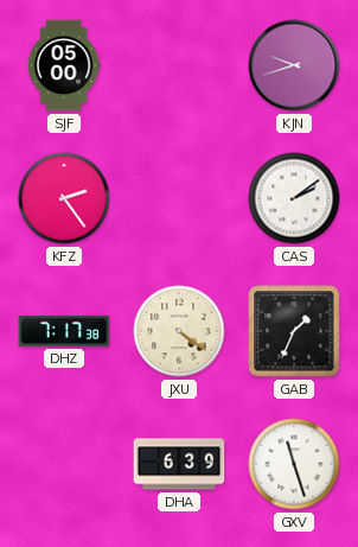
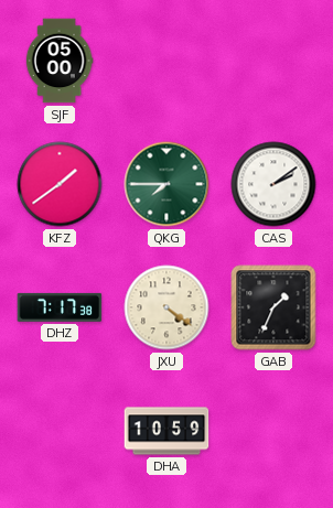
KJN: 9:42 -> none
KFZ: 2:24 -> 1:39
QKG: none -> 7:45
DHA: 6:39 -> 10:59
GXV: 11:27 -> none
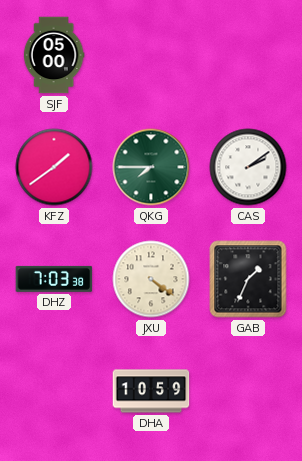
DHZ: 7:17 -> 7:03
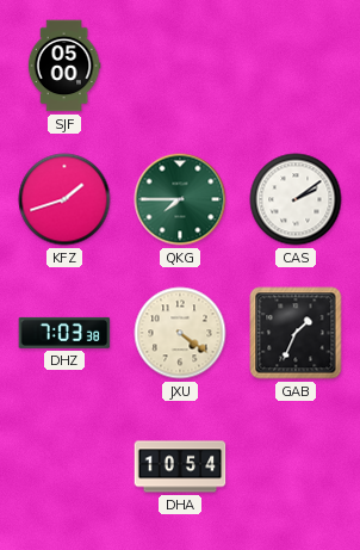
KFZ: 1:39 -> 1:42
DHA: 10:59 -> 10:54
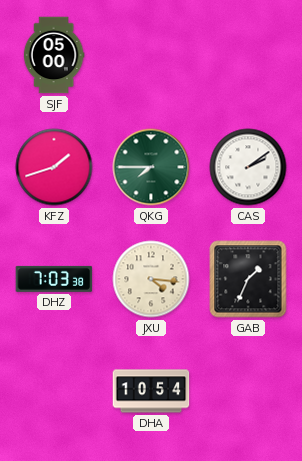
JXU: 4:21 -> 4:16
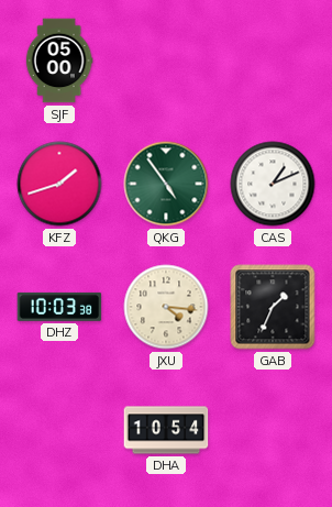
QKG: 7:45 -> 4:54
CAS: 2:09 -> 1:11
DHZ: 7:03 -> 10:03
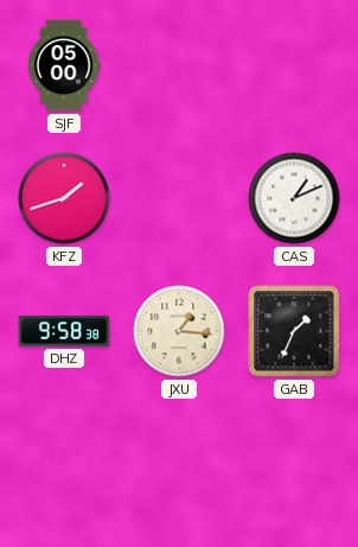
QKG: 4:54 -> none
DHZ: 10:03 -> 9:58
JXU: 4:16 -> 1:16
DHA: 10:54 -> none
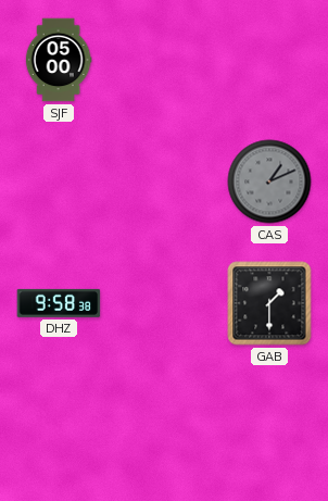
KFZ: 1:42 -> none
CAS dial: white -> grey
JXU: 1:16 -> none
GAB: 1:34 -> 1:30
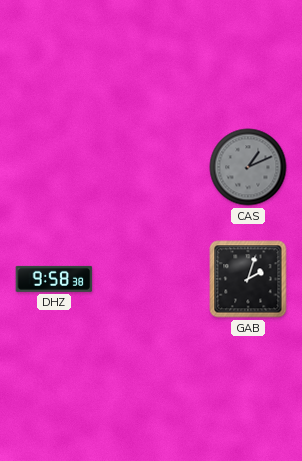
SJF: 05:00 -> none
GAB: 1:30 -> 2:03
